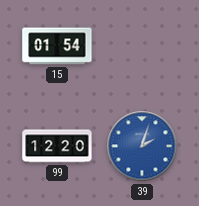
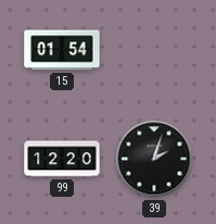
39 dial: blue -> black
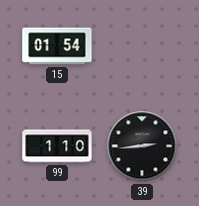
99: 12:20 -> 1:10
39: 2:03 -> 2:44
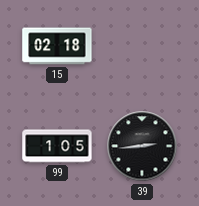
15: 01:54 -> 02:18
99: 1:10 -> 1:05
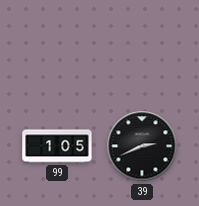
15: 02:18 -> none
39: 2:44 -> 2:41
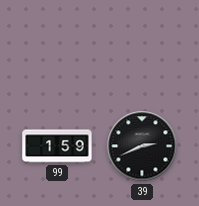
99: 1:05 -> 1:59
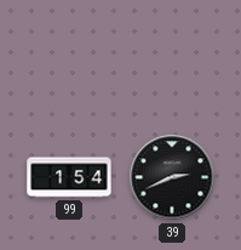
99: 1:59 -> 1:54
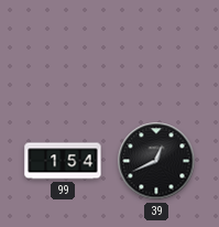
39: 2:41 -> 12:41
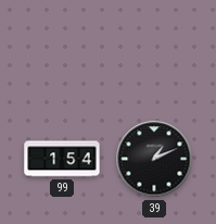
39: 12:41 -> 1:11
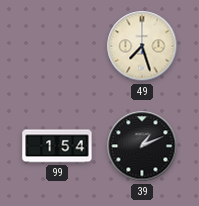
49: none -> 7:27
